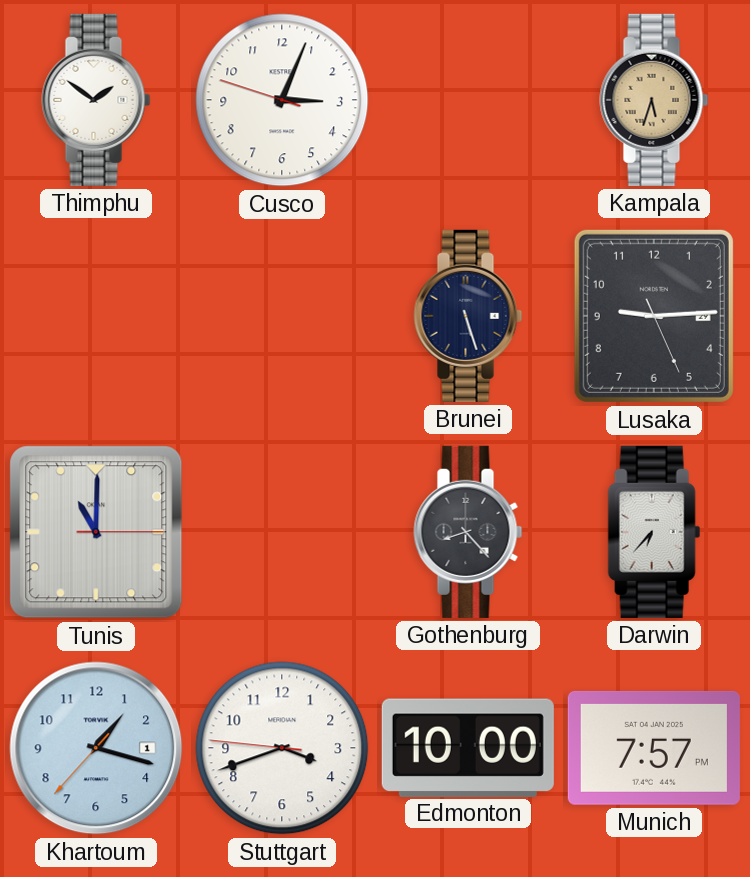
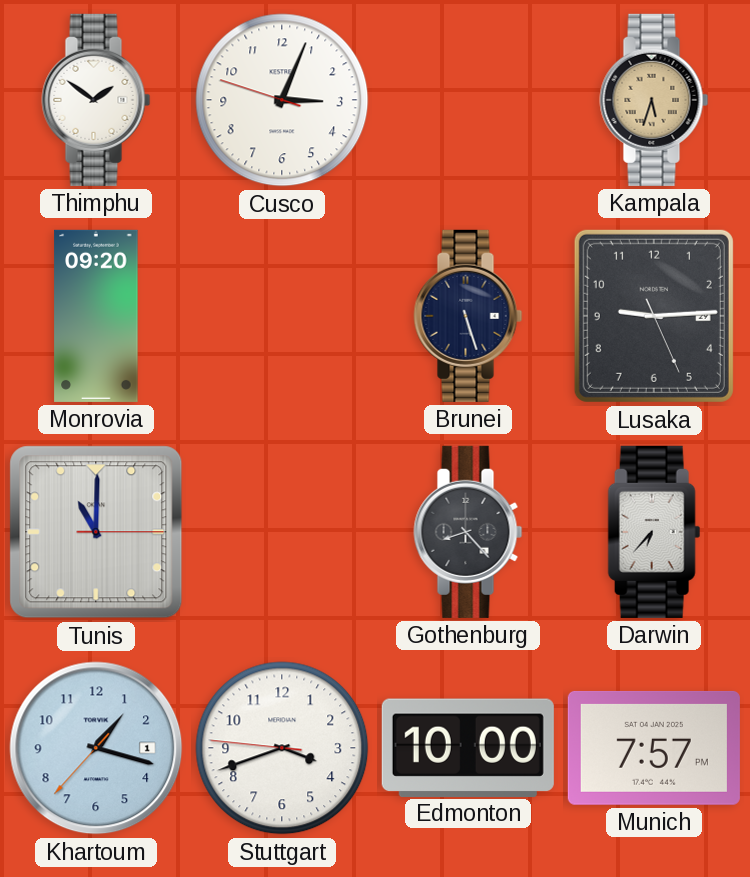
Monrovia: none -> 09:20
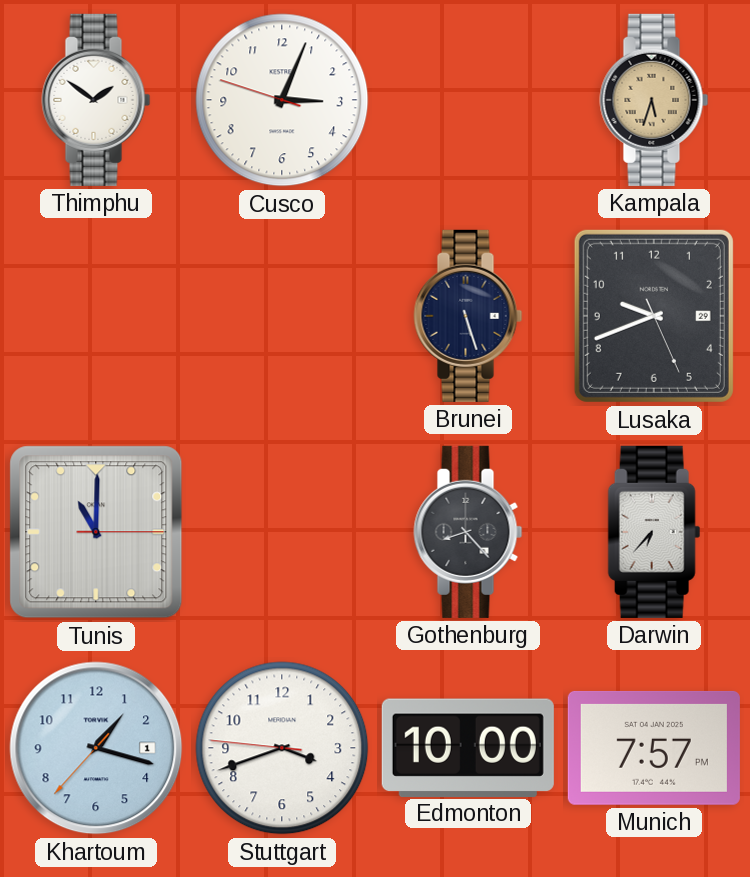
Monrovia: 09:20 -> none
Lusaka: 9:14 -> 9:41
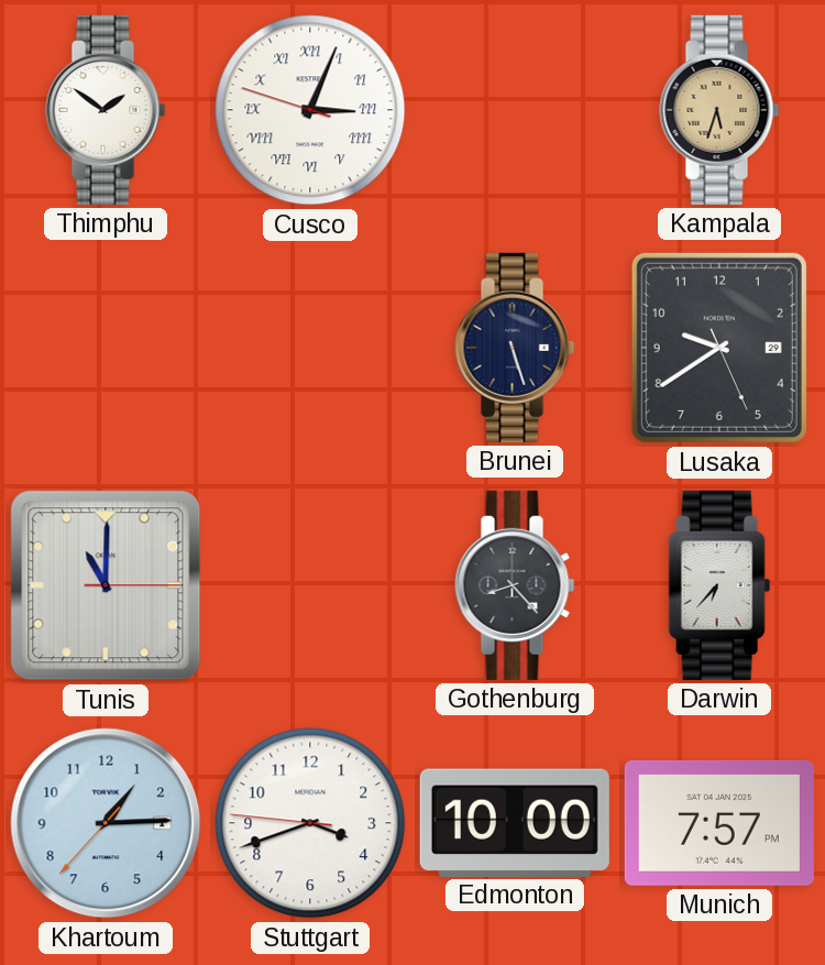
Cusco numerals: Arabic -> Roman
Lusaka: 9:41 -> 9:39
Khartoum: 1:17 -> 1:14
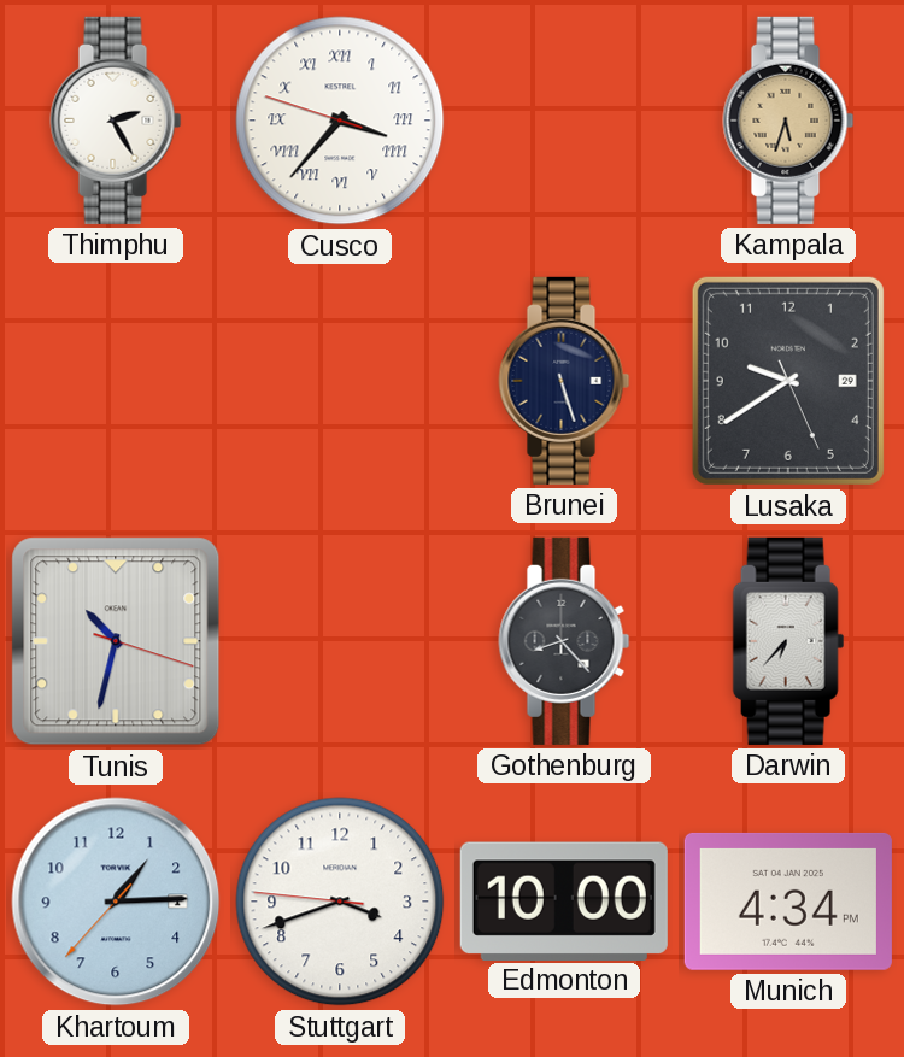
Thimphu: 1:51 -> 2:25
Cusco: 3:03 -> 3:36
Tunis: 11:00 -> 10:32
Munich: 7:57 -> 4:34
